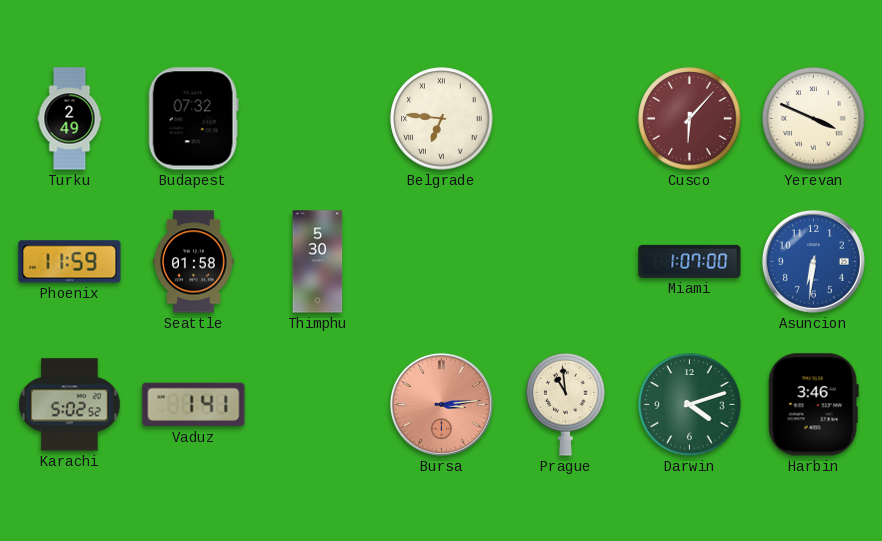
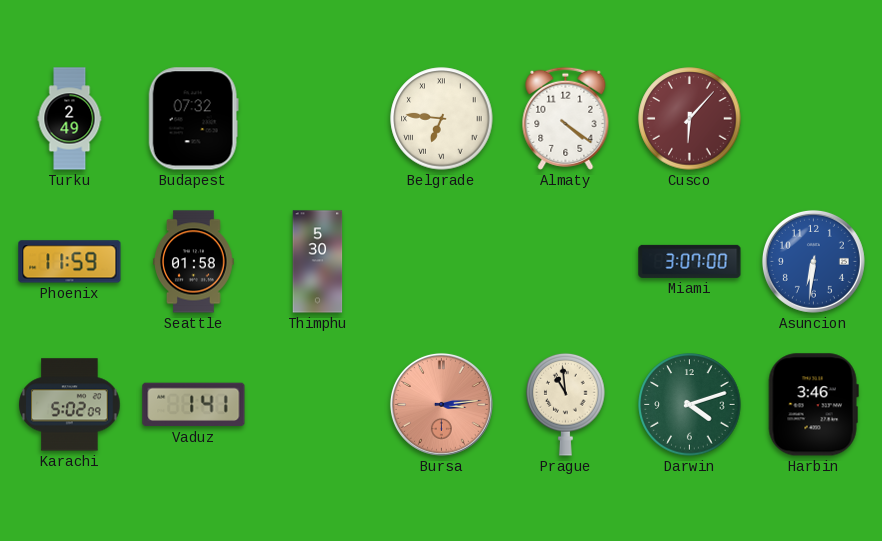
Almaty: none -> 4:21
Yerevan: 3:49 -> none
Miami: 1:07 -> 3:07
Karachi: 5:02:52 -> 5:02:09
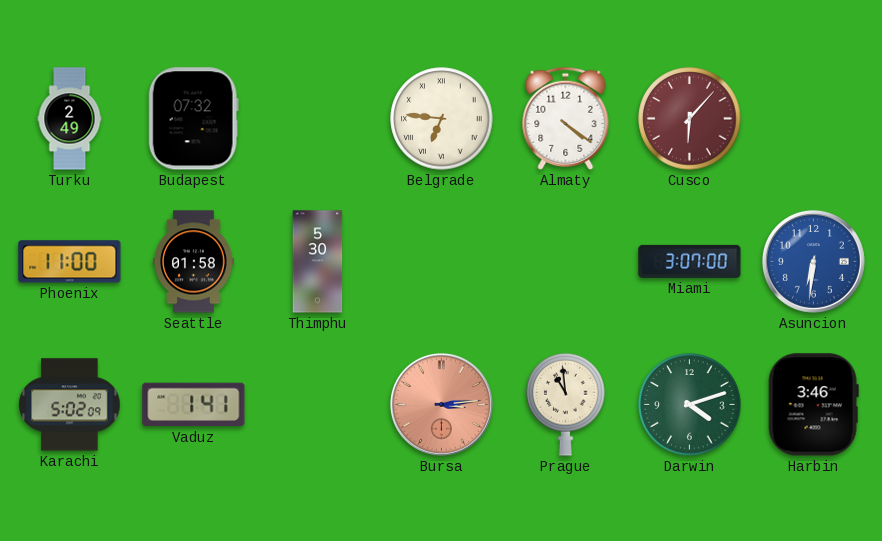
Phoenix: 11:59 -> 11:00
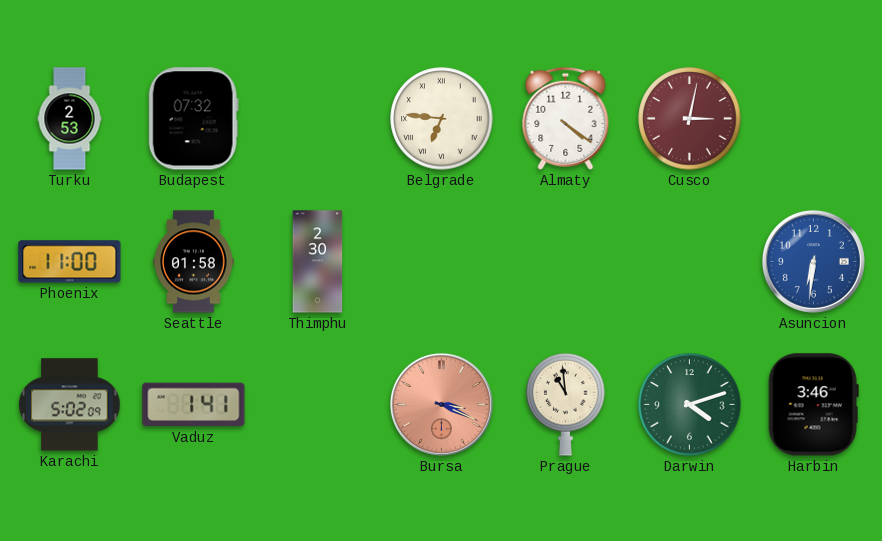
Turku: 2:49 -> 2:53
Cusco: 6:07 -> 3:02
Thimphu: 5:30 -> 2:30
Miami: 3:07 -> none
Bursa: 3:14 -> 3:19
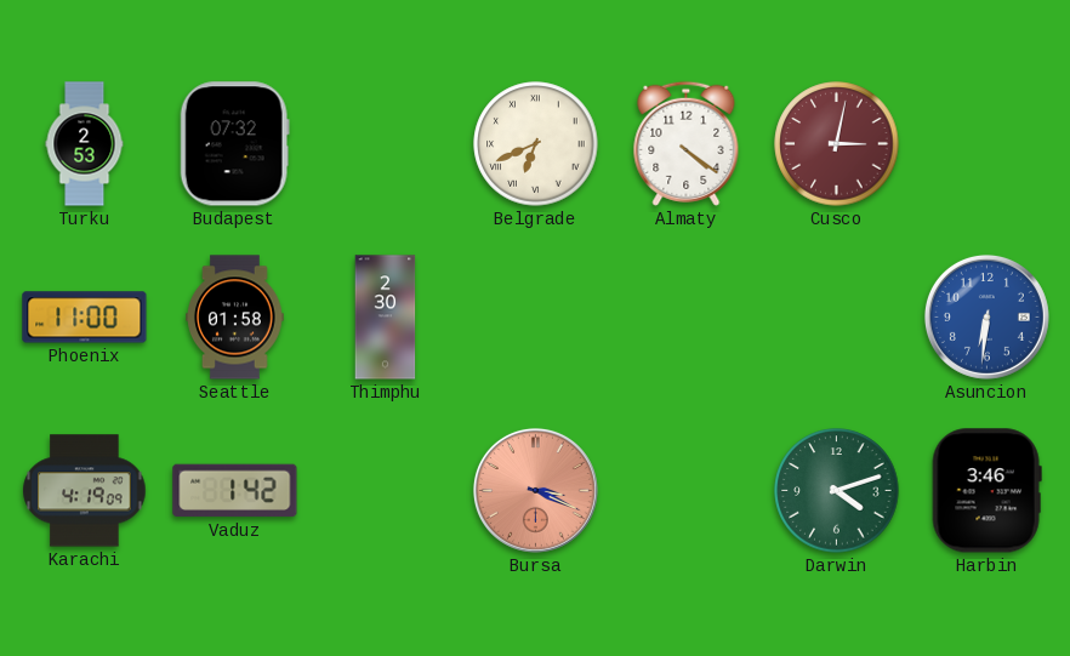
Belgrade: 6:46 -> 6:41
Karachi: 5:02 -> 4:19
Vaduz: 1:41 -> 1:42
Prague: 10:59 -> none
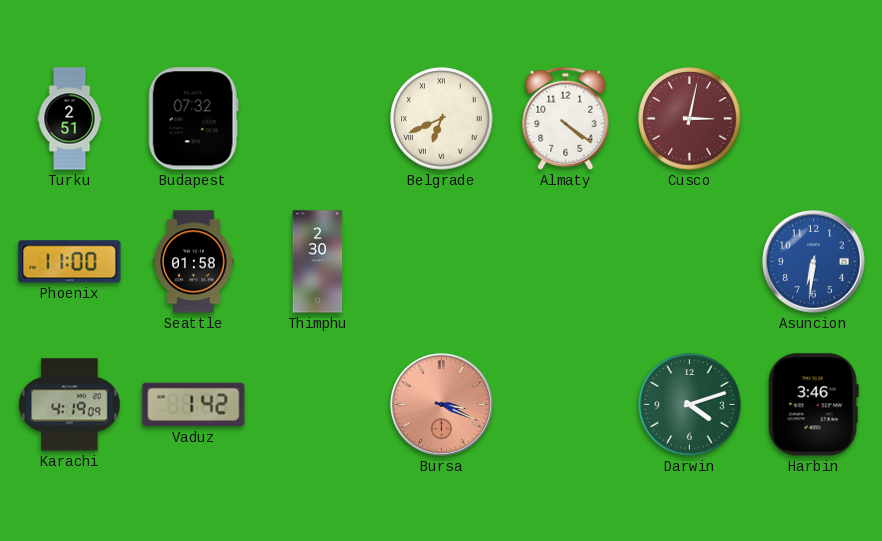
Turku: 2:53 -> 2:51
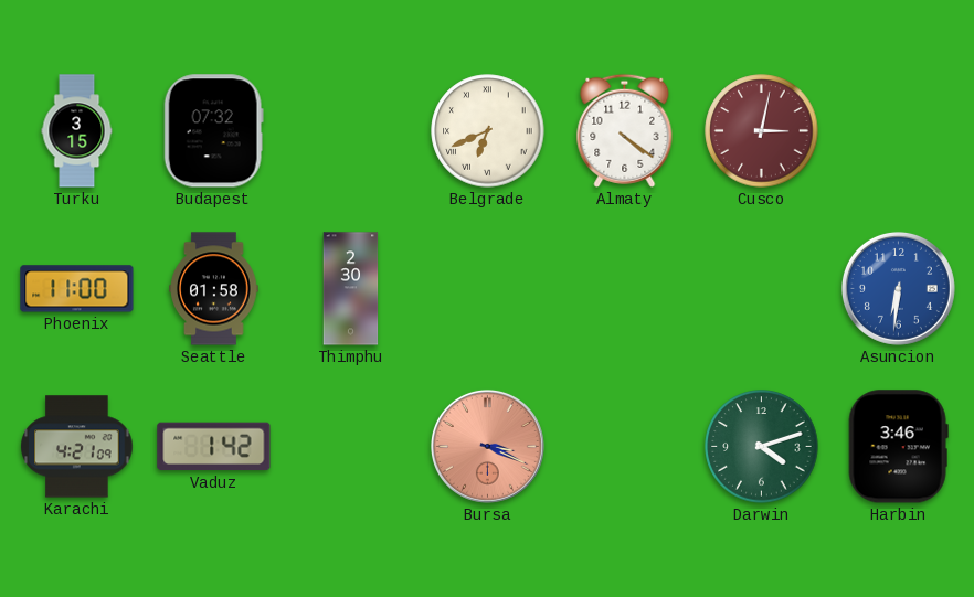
Turku: 2:51 -> 3:15
Karachi: 4:19 -> 4:21
